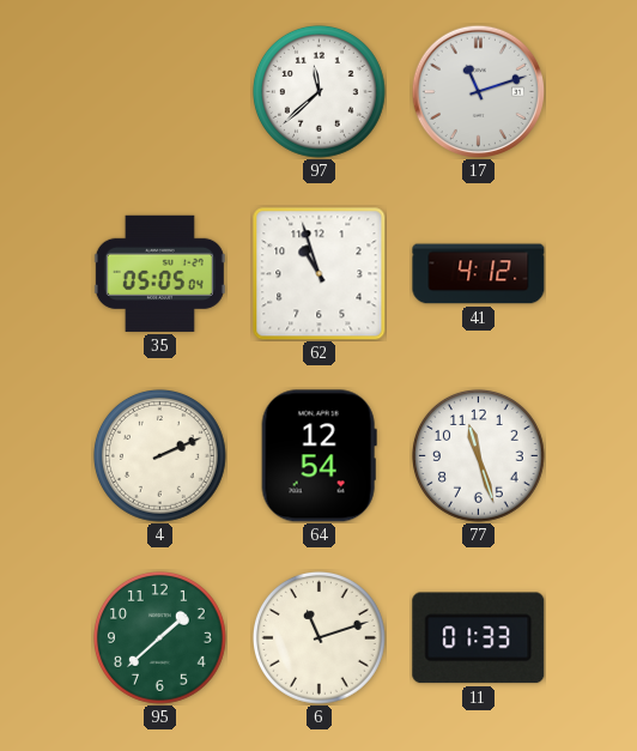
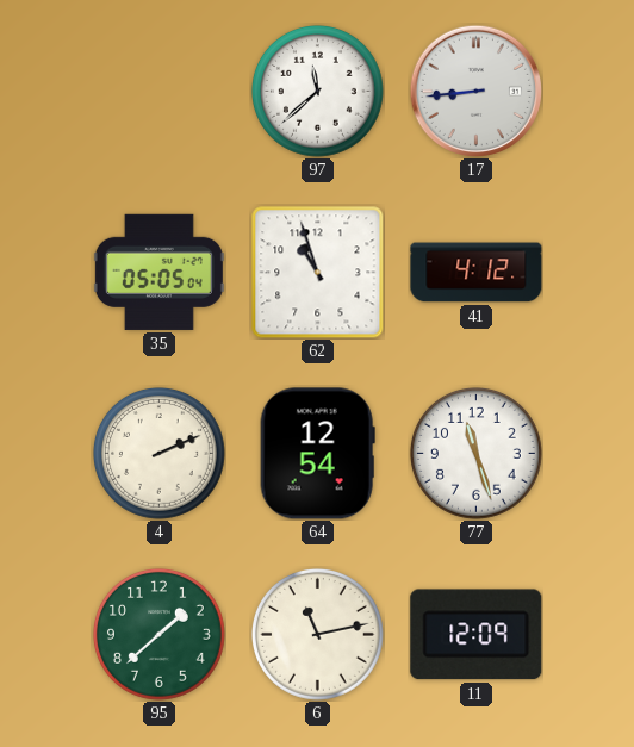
17: 11:12 -> 8:44
6: 11:12 -> 11:13
11: 01:33 -> 12:09
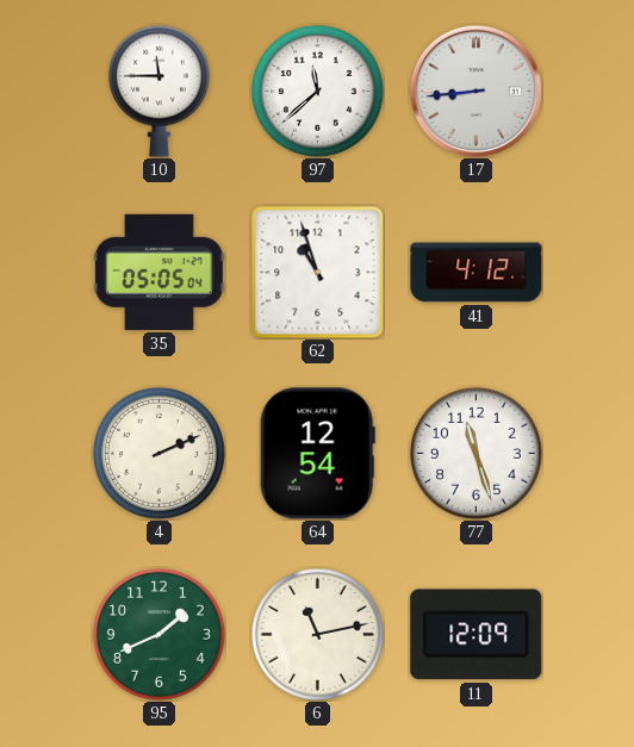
10: none -> 11:45
95: 1:38 -> 1:41
